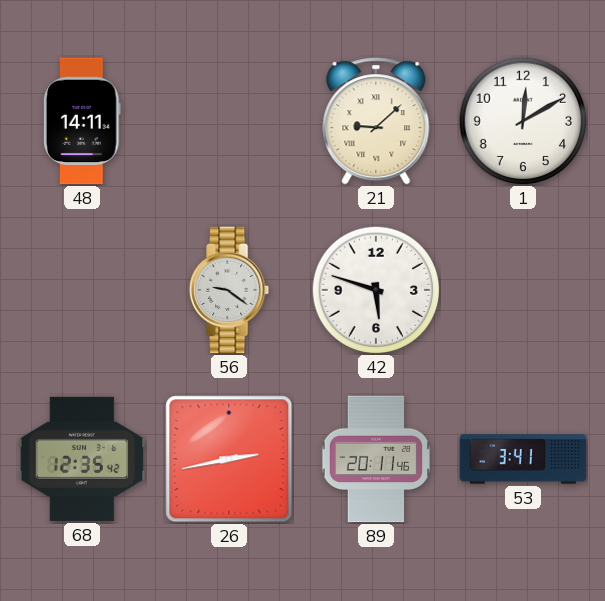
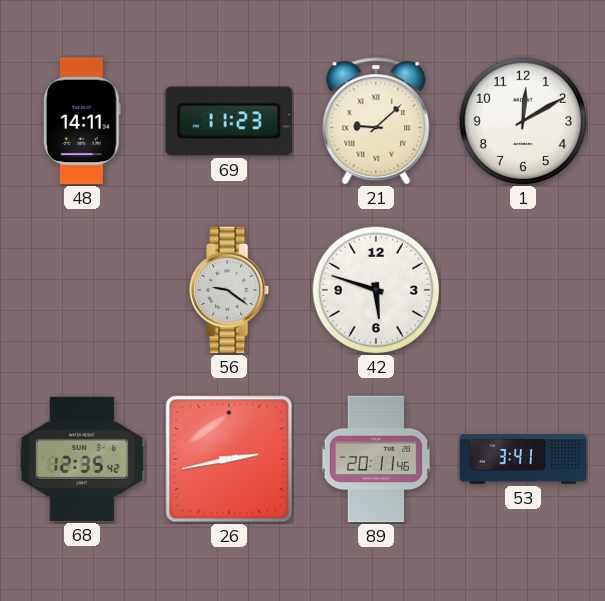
69: none -> 11:23
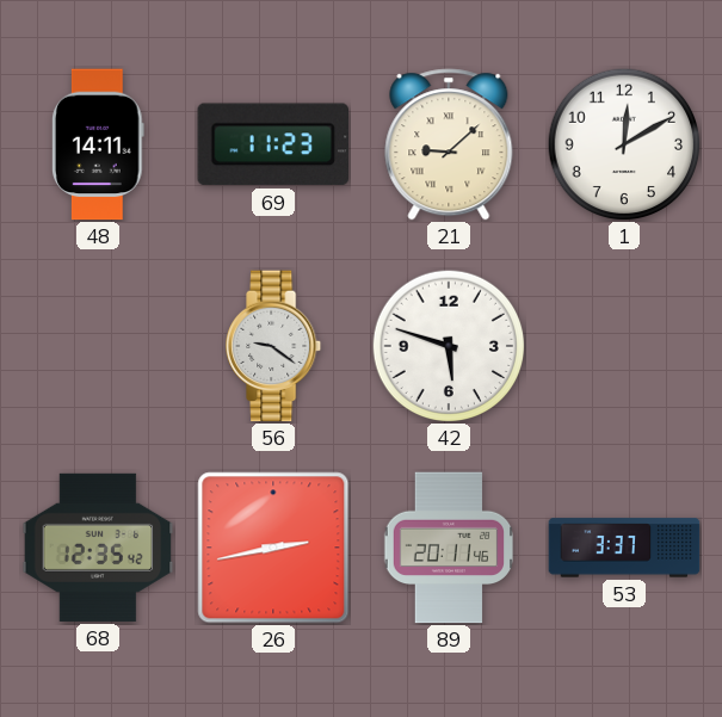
53: 3:41 -> 3:37
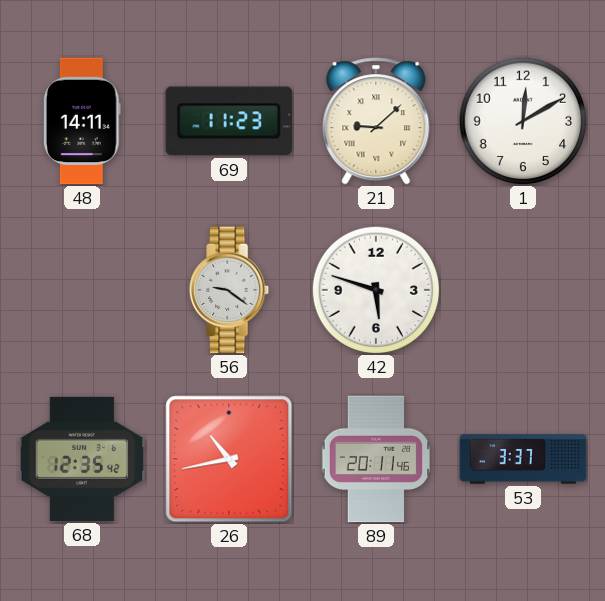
26: 2:43 -> 10:43
